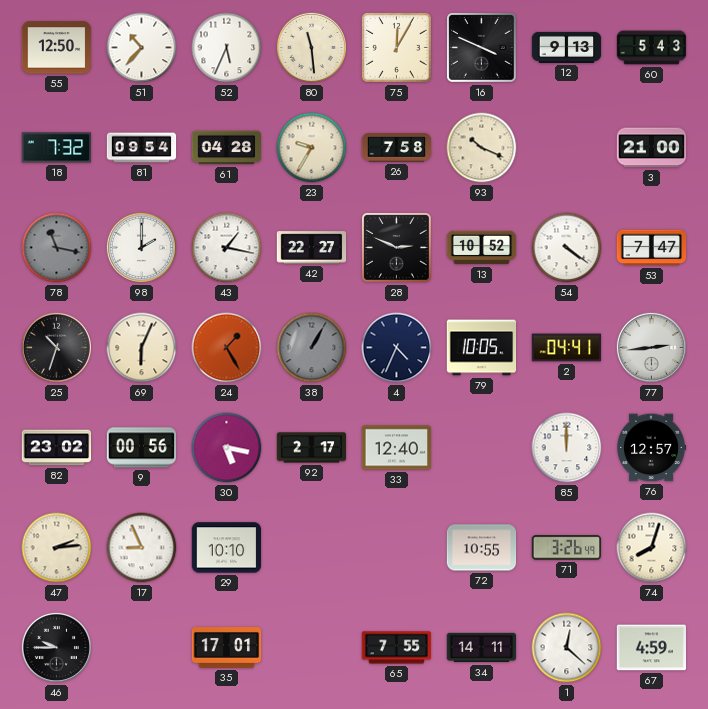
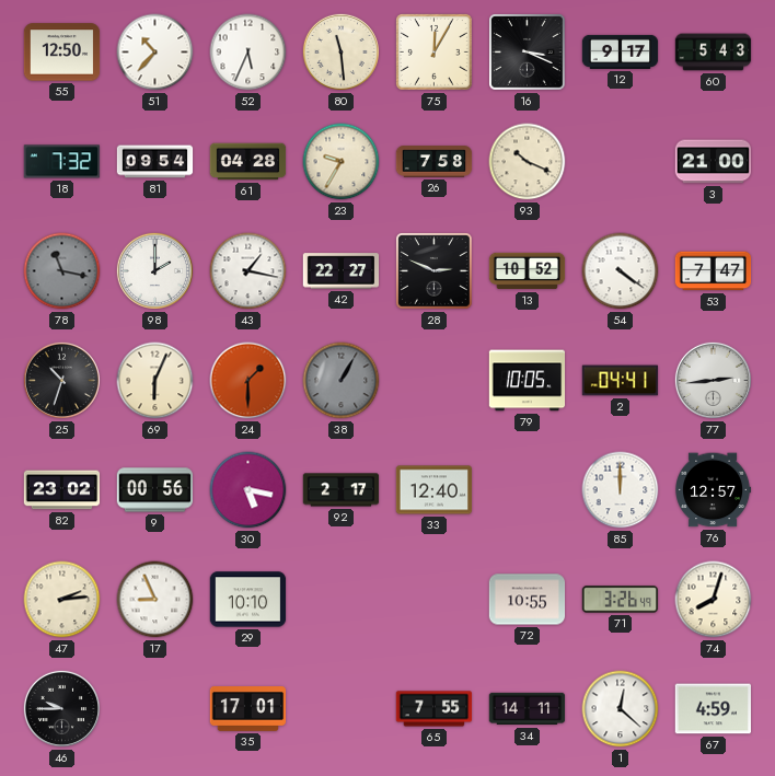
16: 3:49 -> 3:19
12: 9:13 -> 9:17
24: 1:25 -> 1:30
4: 4:34 -> none
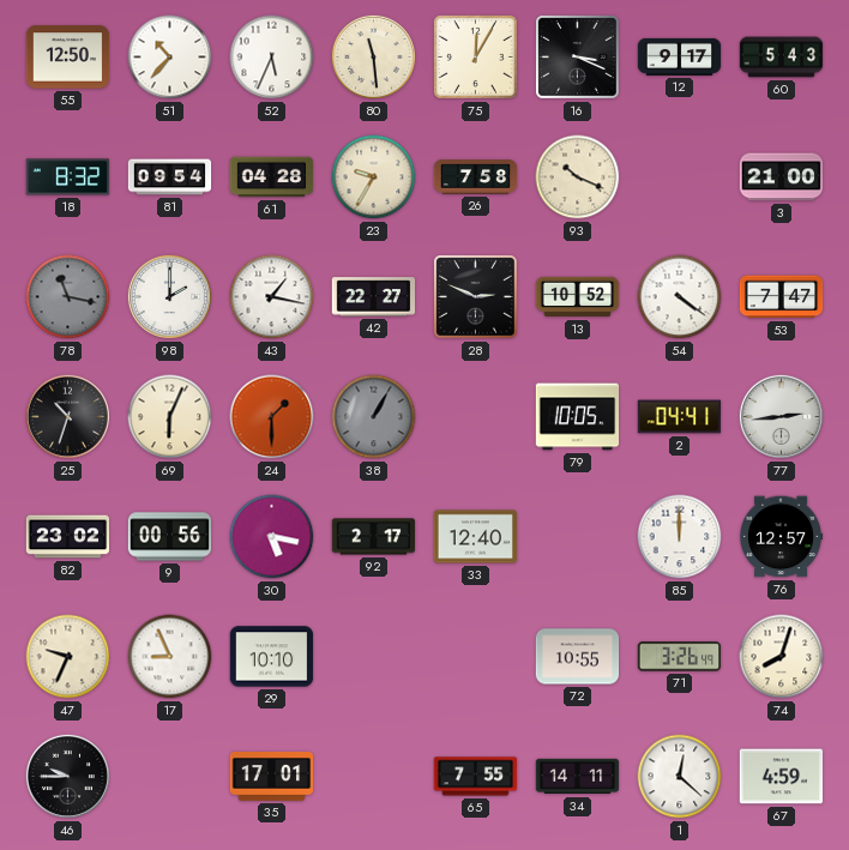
18: 7:32 -> 8:32
47: 2:14 -> 9:34
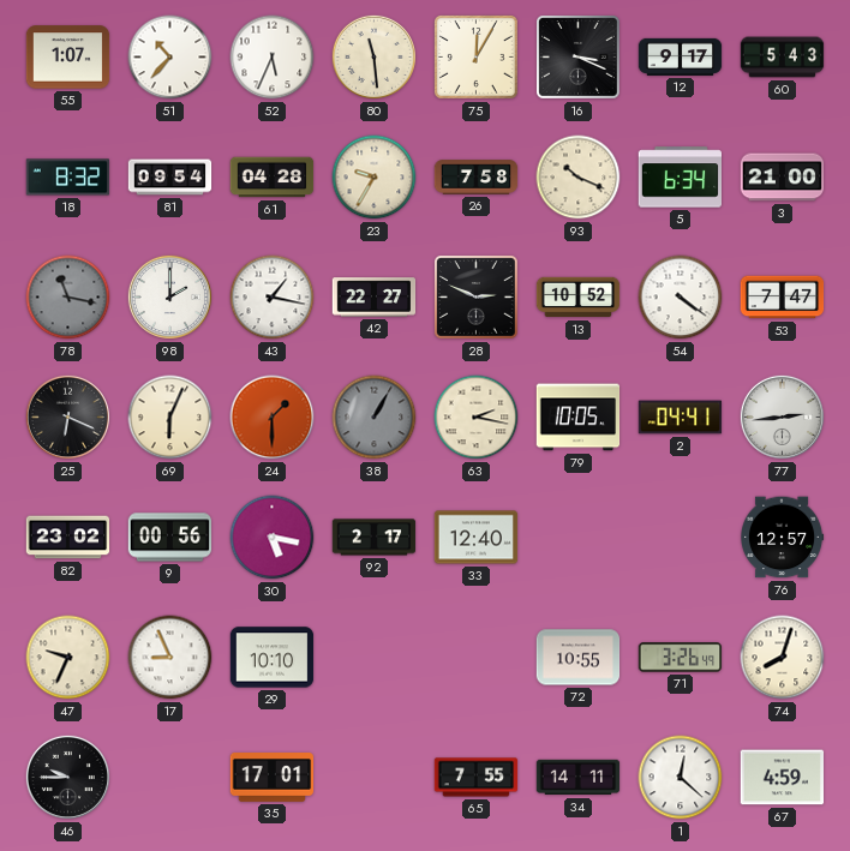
55: 12:50 -> 1:07
5: none -> 6:34
25: 10:33 -> 6:19
63: none -> 2:17
85: 12:00 -> none
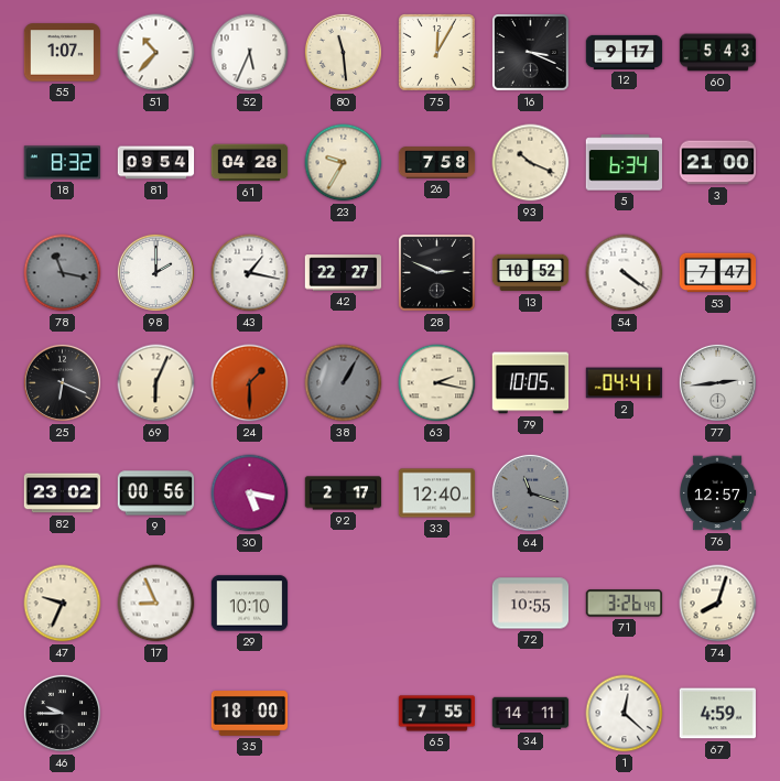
64: none -> 11:18
35: 17:01 -> 18:00
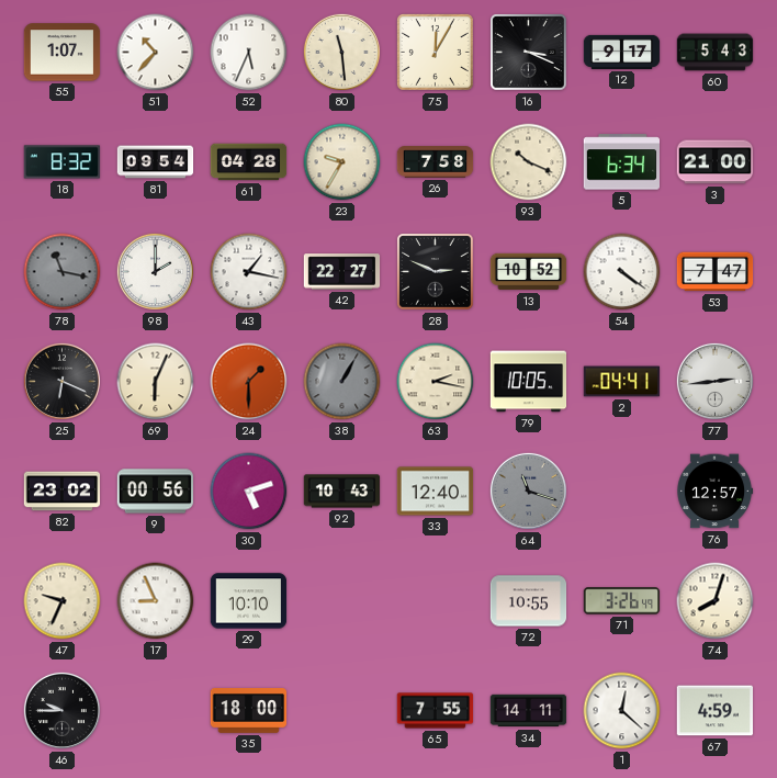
30: 5:17 -> 5:12
92: 2:17 -> 10:43
